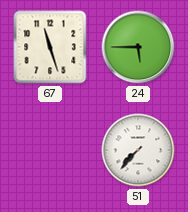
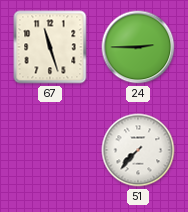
24: 5:45 -> 2:45
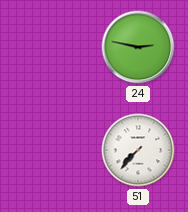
67: 11:27 -> none
24: 2:45 -> 2:47
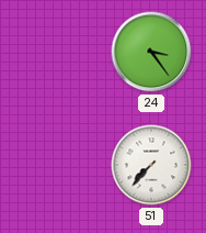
24: 2:47 -> 3:24
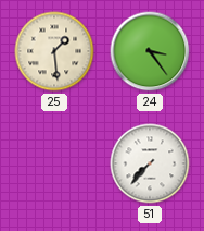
25: none -> 1:29
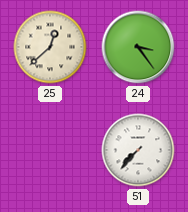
25: 1:29 -> 12:38
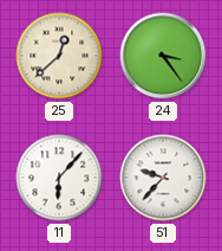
11: none -> 6:07
51: 7:37 -> 9:37
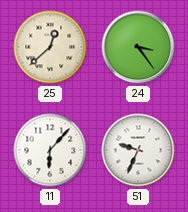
51: 9:37 -> 9:34
